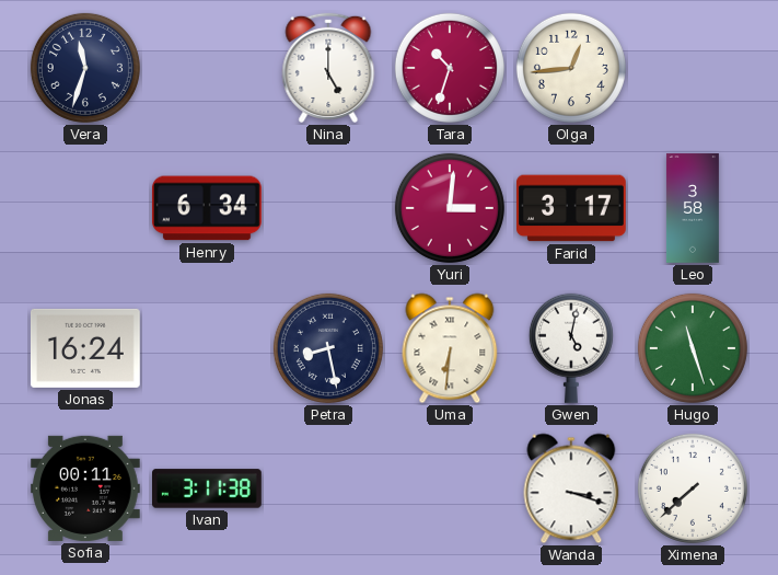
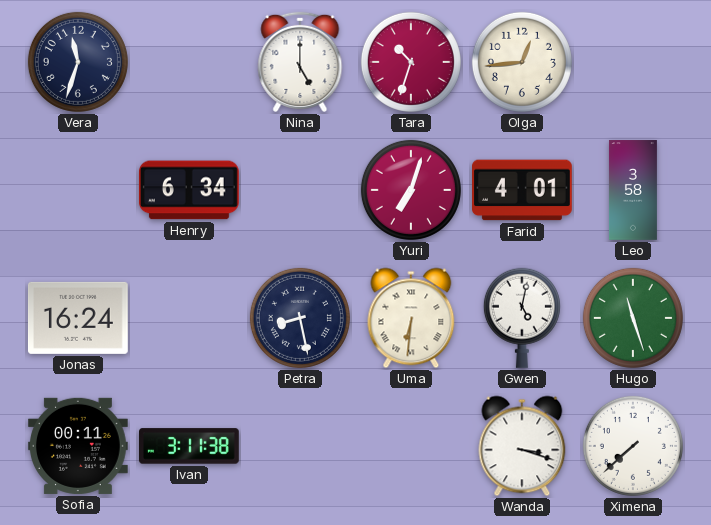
Yuri: 3:01 -> 7:03
Farid: 3:17 -> 4:01
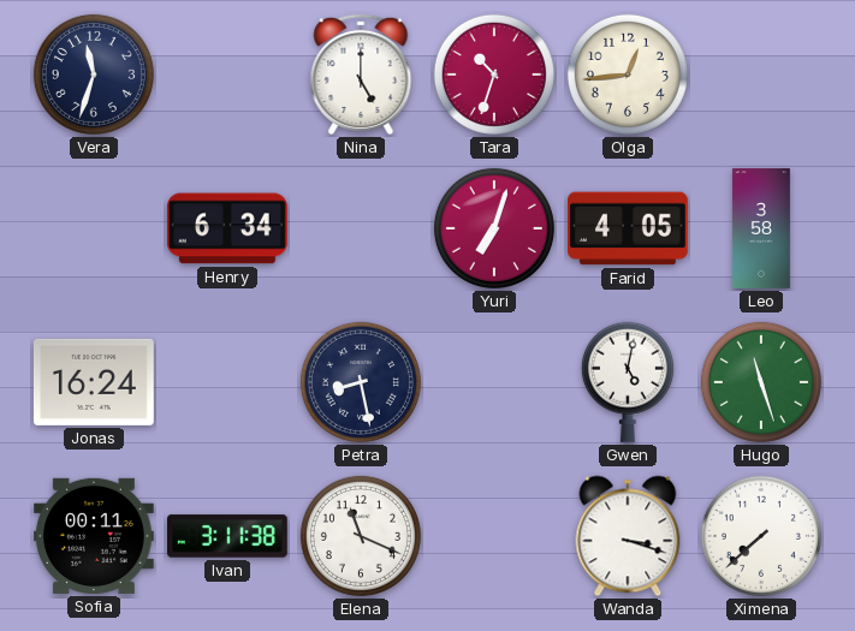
Farid: 4:01 -> 4:05
Uma: 6:31 -> none
Elena: none -> 11:19
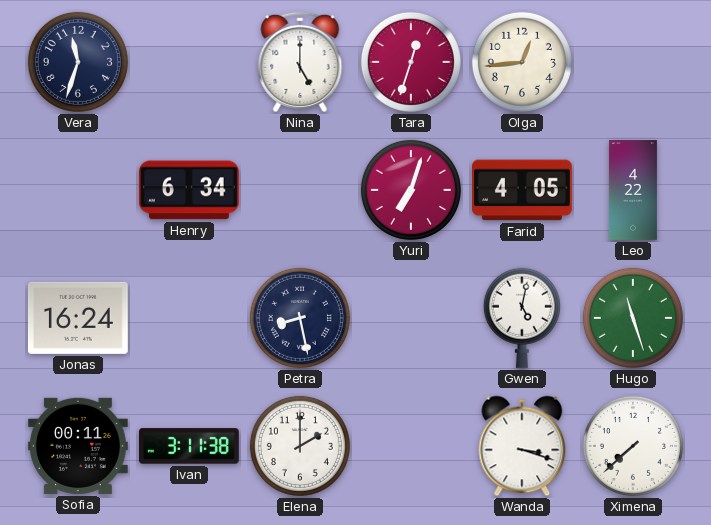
Tara: 10:33 -> 12:33
Leo: 3:58 -> 4:22
Elena: 11:19 -> 2:00
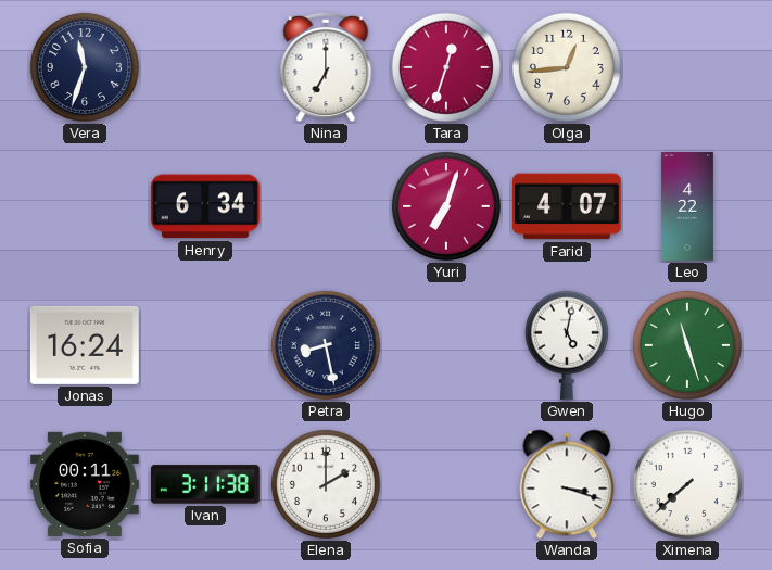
Nina: 5:00 -> 7:00
Farid: 4:05 -> 4:07
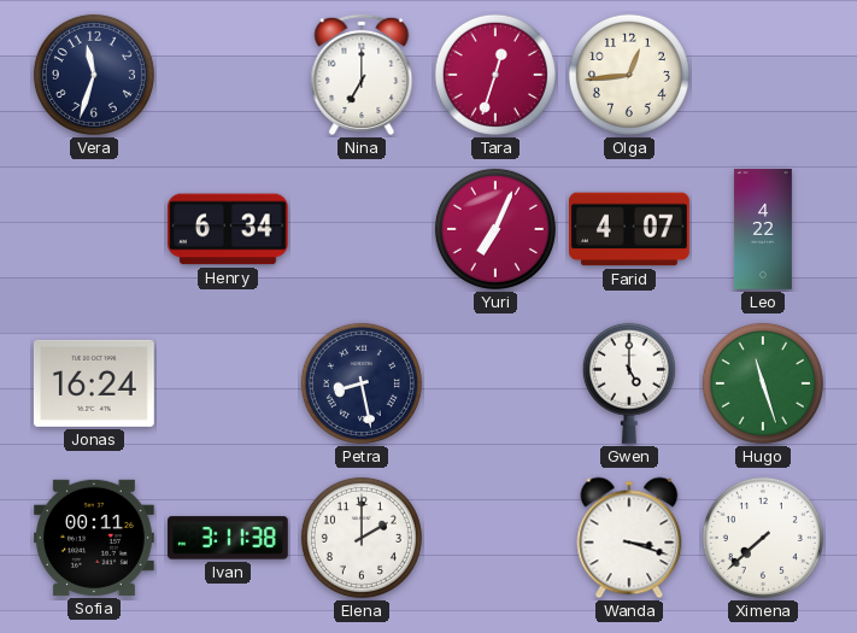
Yuri: 7:03 -> 7:04
Gwen: 5:02 -> 5:00
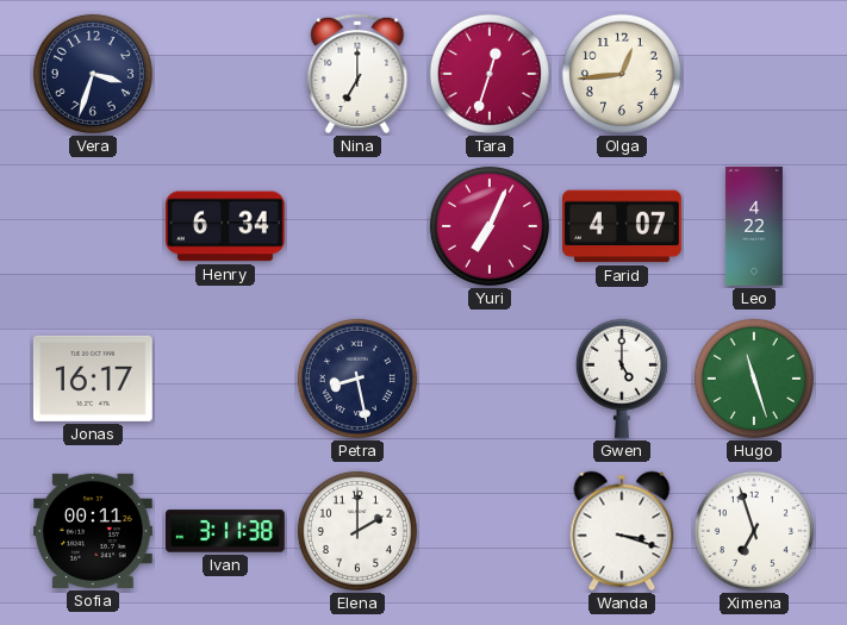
Vera: 11:33 -> 3:33
Jonas: 16:24 -> 16:17
Ximena: 7:38 -> 6:57
